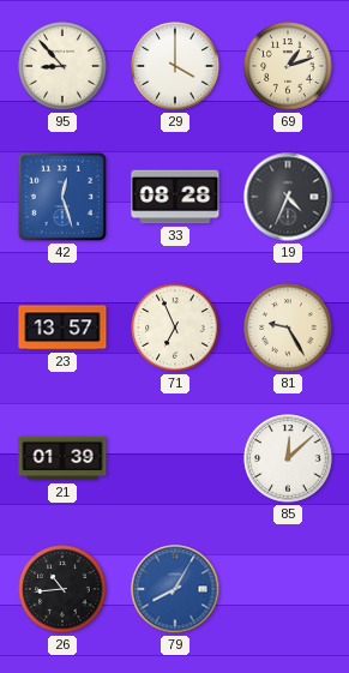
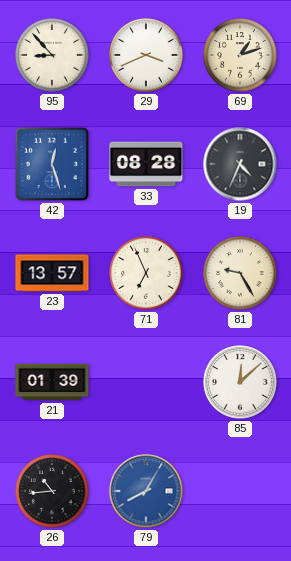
29: 4:00 -> 3:41
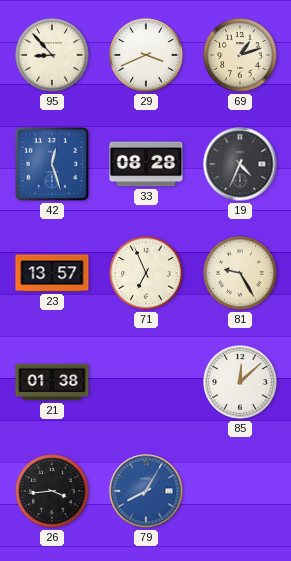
21: 01:39 -> 01:38
26: 10:44 -> 3:44
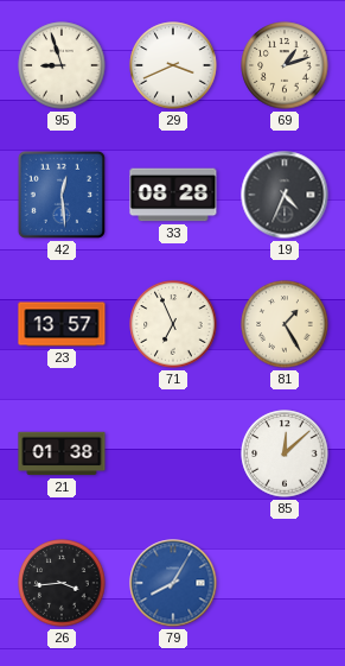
95: 8:53 -> 8:57
42: 12:27 -> 12:29
81: 9:25 -> 1:25
